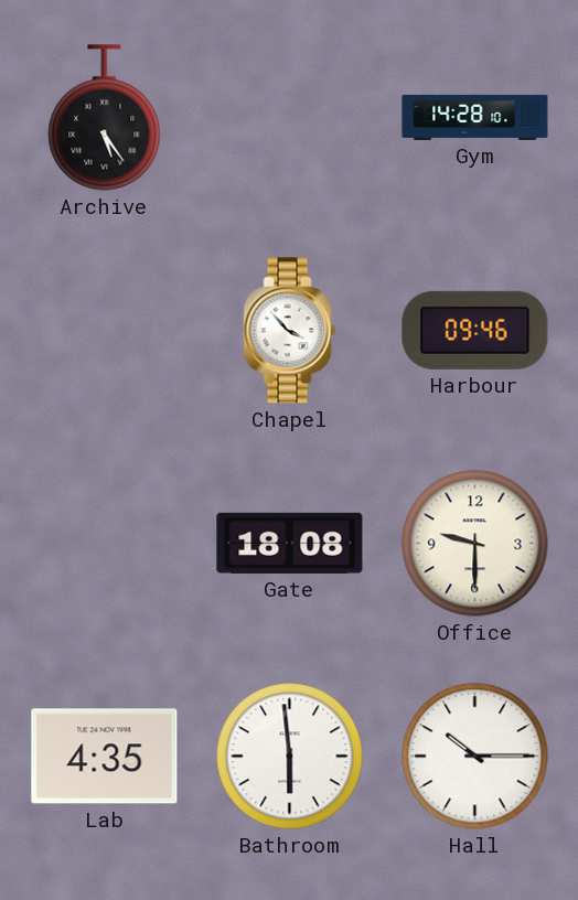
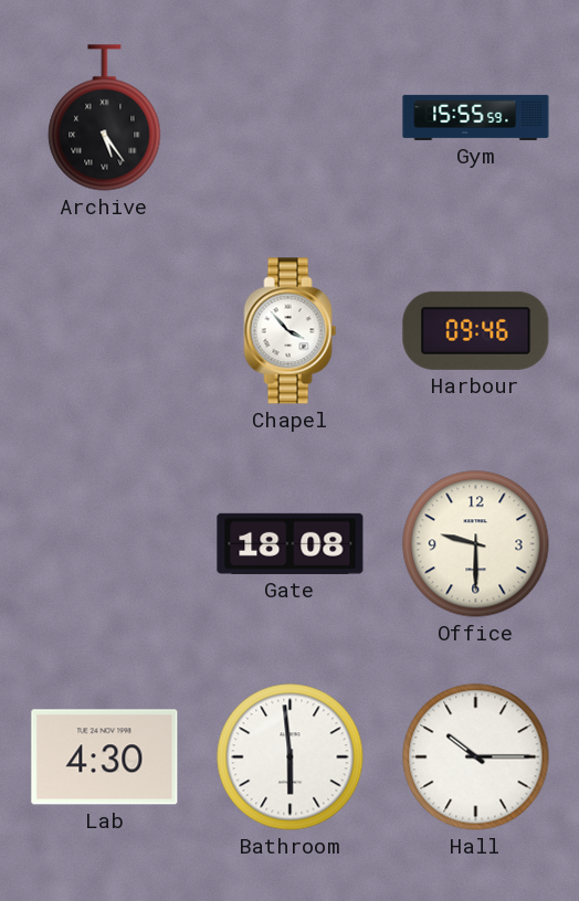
Gym: 14:28 -> 15:55
Lab: 4:35 -> 4:30
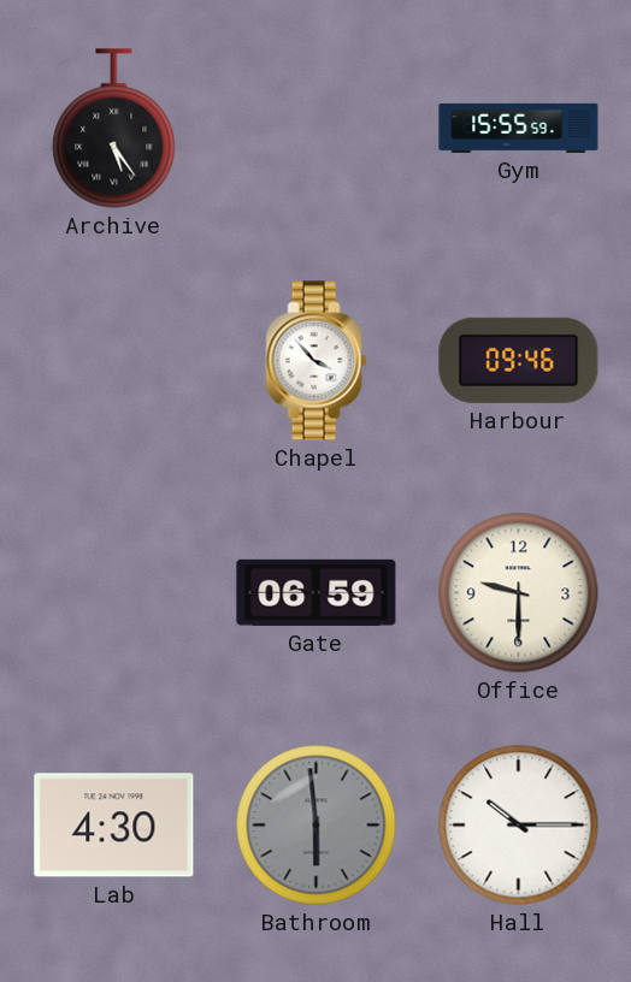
Gate: 18:08 -> 06:59
Bathroom dial: white -> grey
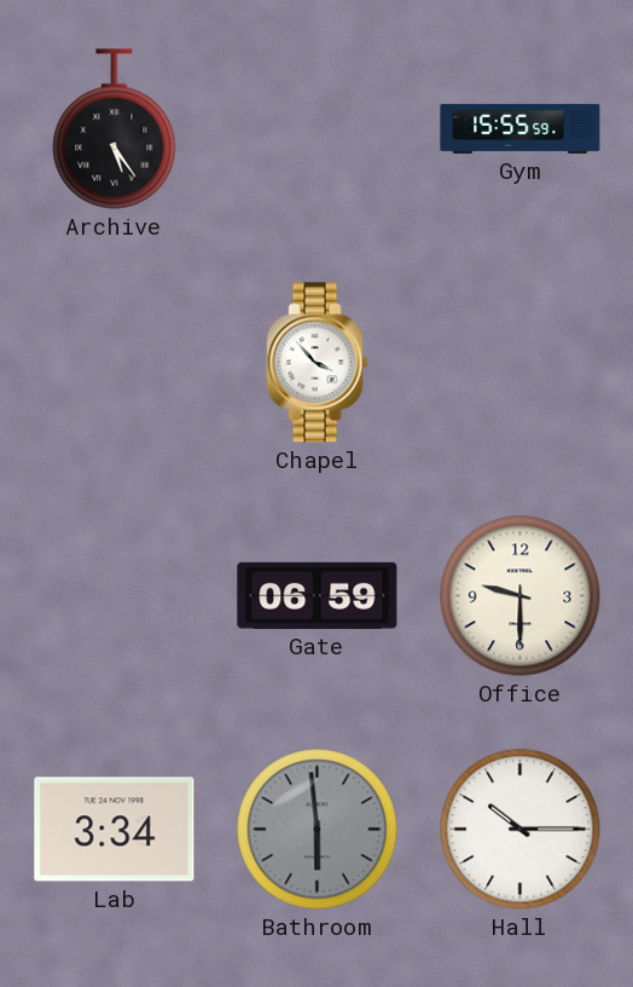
Harbour: 09:46 -> none
Lab: 4:30 -> 3:34
